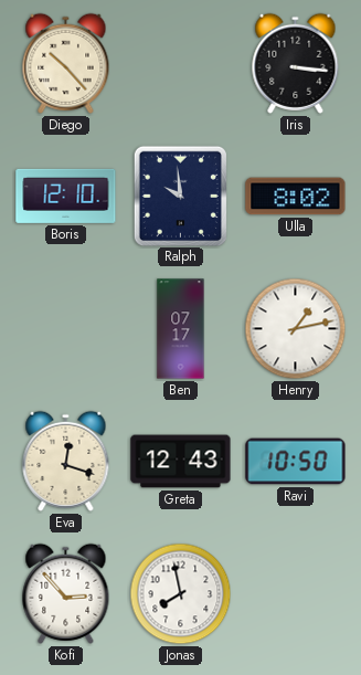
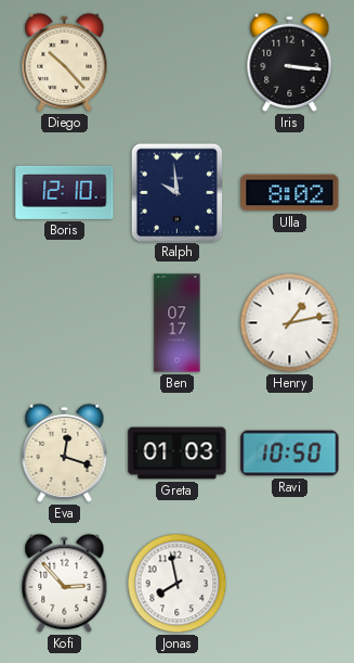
Greta: 12:43 -> 01:03
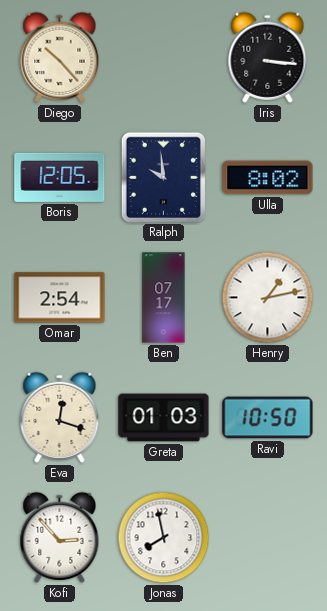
Boris: 12:10 -> 12:05
Omar: none -> 2:54
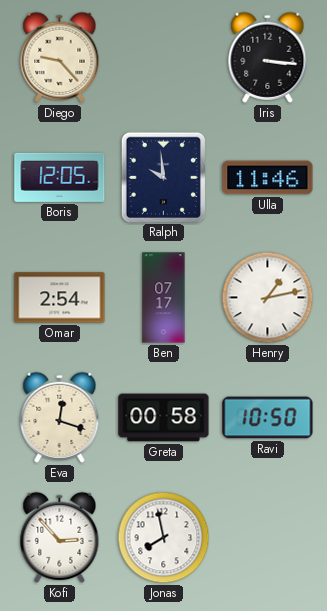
Diego: 10:23 -> 9:23
Ulla: 8:02 -> 11:46
Greta: 01:03 -> 00:58
